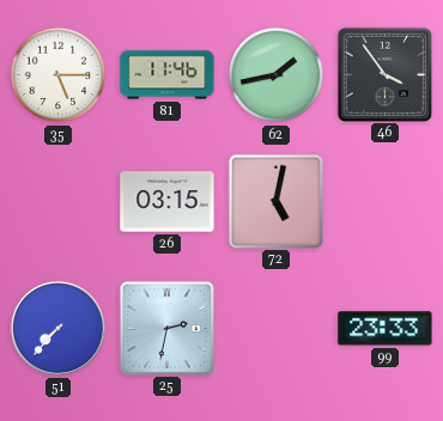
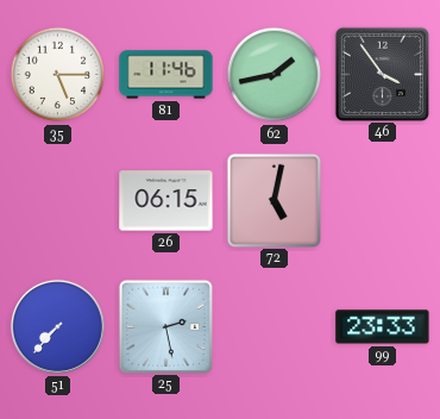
26: 03:15 -> 06:15
25: 2:32 -> 2:28
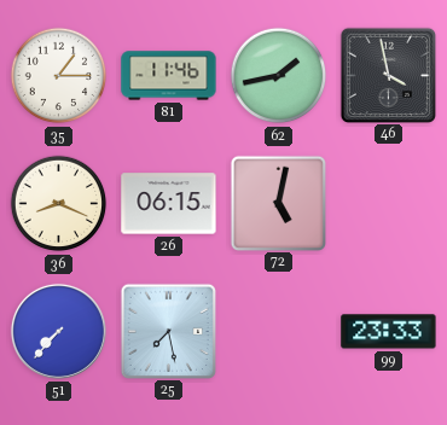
35: 5:15 -> 1:15
46: 3:54 -> 3:58
36: none -> 8:19
25: 2:28 -> 7:28
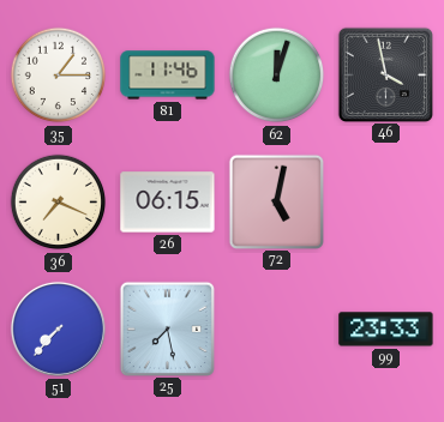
62: 1:43 -> 12:03
36: 8:19 -> 7:19
